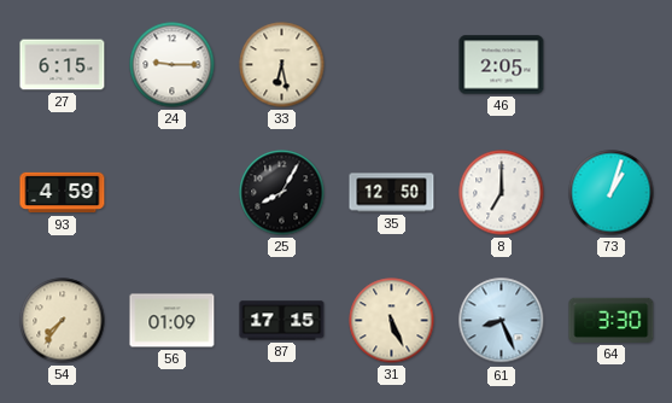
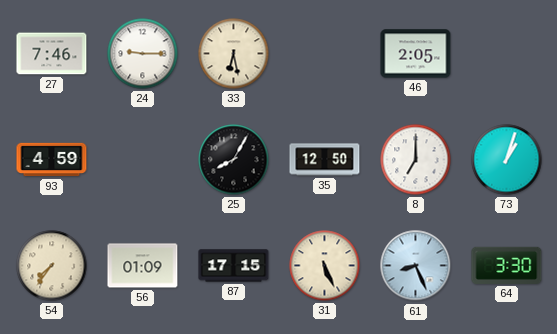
27: 6:15 -> 7:46
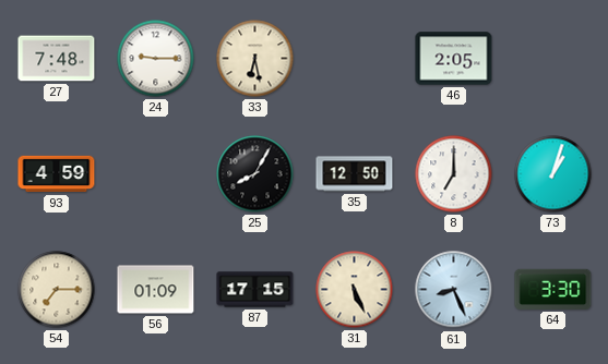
27: 7:46 -> 7:48
54: 7:36 -> 7:15
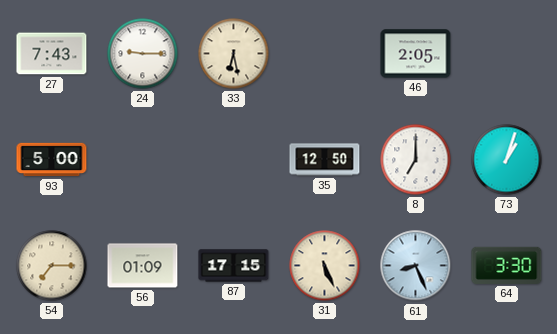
27: 7:48 -> 7:43
93: 4:59 -> 5:00
25: 8:05 -> none
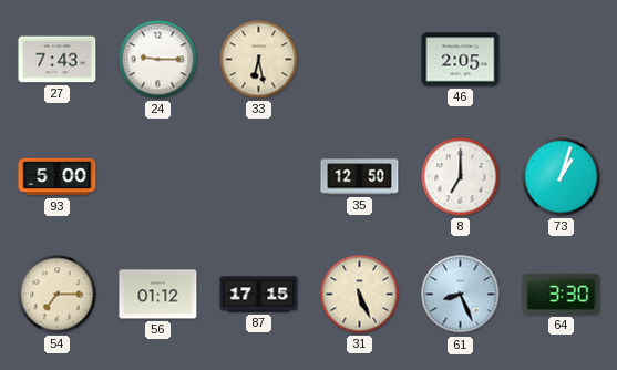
56: 01:09 -> 01:12
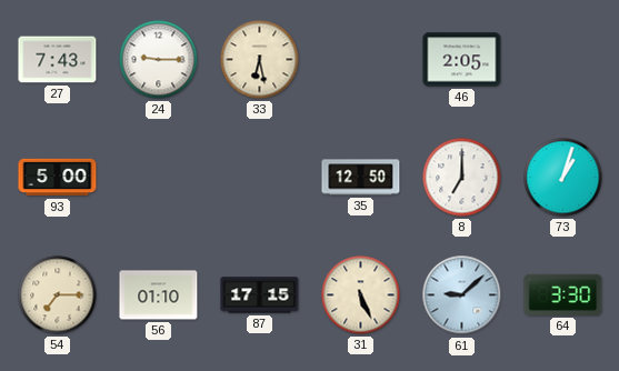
56: 01:12 -> 01:10
61: 8:26 -> 9:08
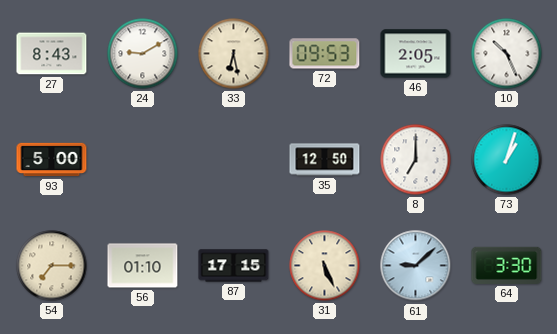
27: 7:43 -> 8:43
24: 9:15 -> 9:10
72: none -> 09:53
10: none -> 10:26
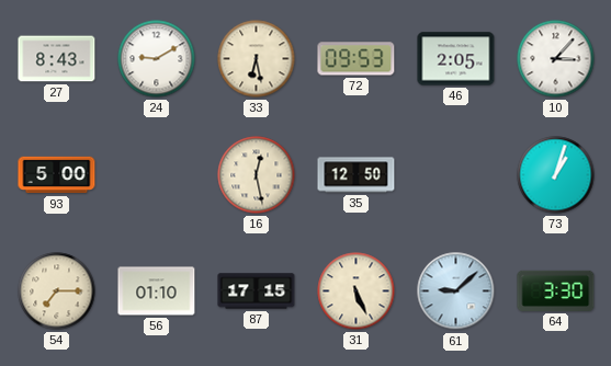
10: 10:26 -> 3:07
16: none -> 12:28
8: 7:00 -> none
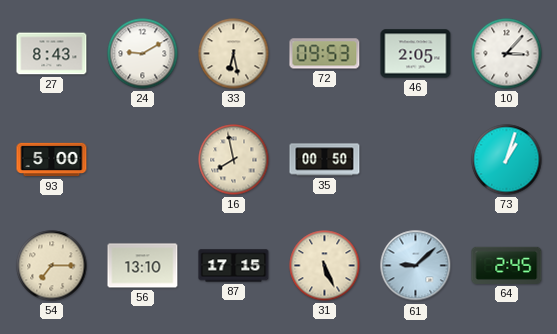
16: 12:28 -> 7:58
35: 12:50 -> 00:50
56: 01:10 -> 13:10
64: 3:30 -> 2:45
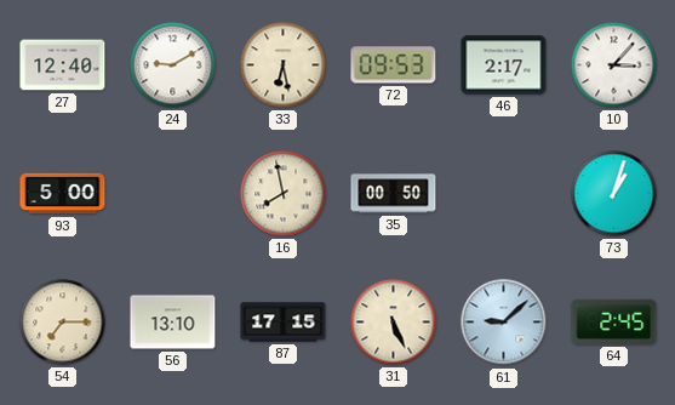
27: 8:43 -> 12:40
46: 2:05 -> 2:17
